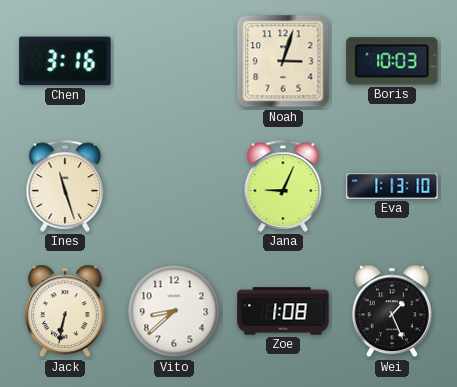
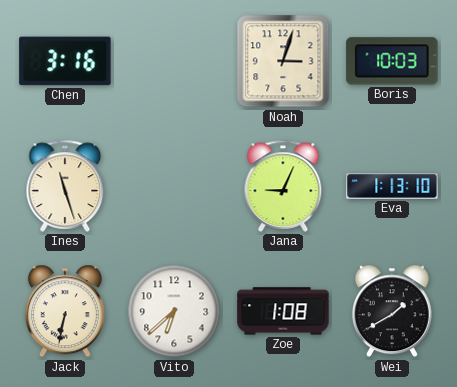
Vito: 8:38 -> 6:38
Wei: 1:26 -> 1:40
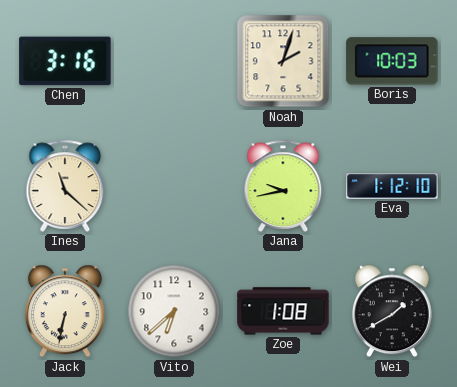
Noah: 3:03 -> 2:03
Ines: 11:27 -> 11:22
Jana: 9:04 -> 9:43
Eva: 1:13 -> 1:12
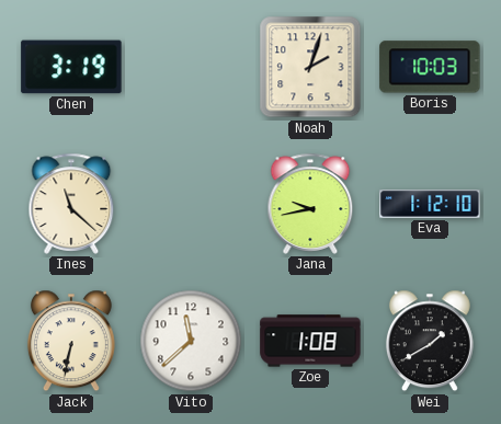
Chen: 3:16 -> 3:19
Vito: 6:38 -> 11:38
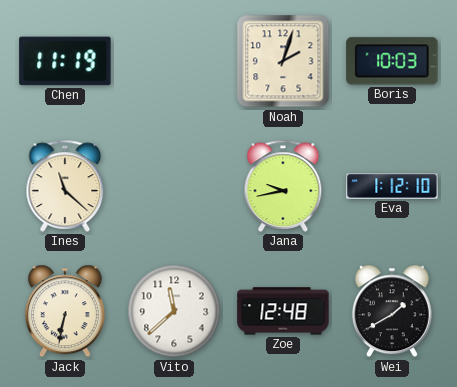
Chen: 3:19 -> 11:19
Zoe: 1:08 -> 12:48
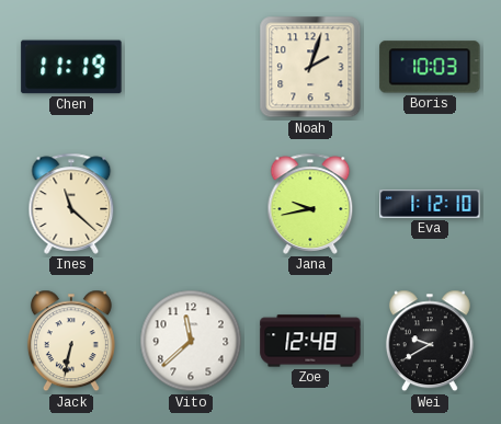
Wei: 1:40 -> 9:40
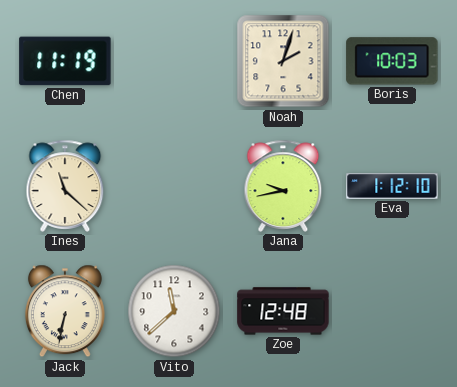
Wei: 9:40 -> none
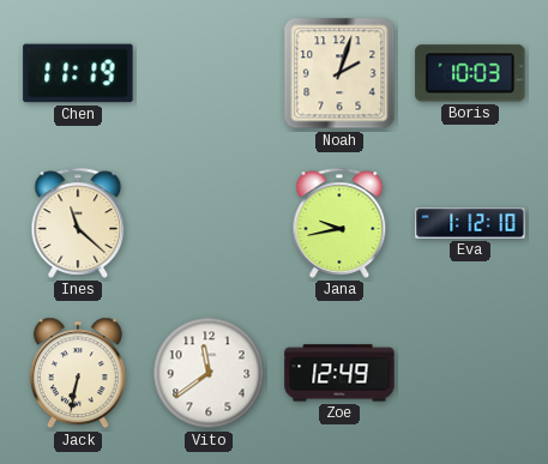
Vito: 11:38 -> 11:39
Zoe: 12:48 -> 12:49
